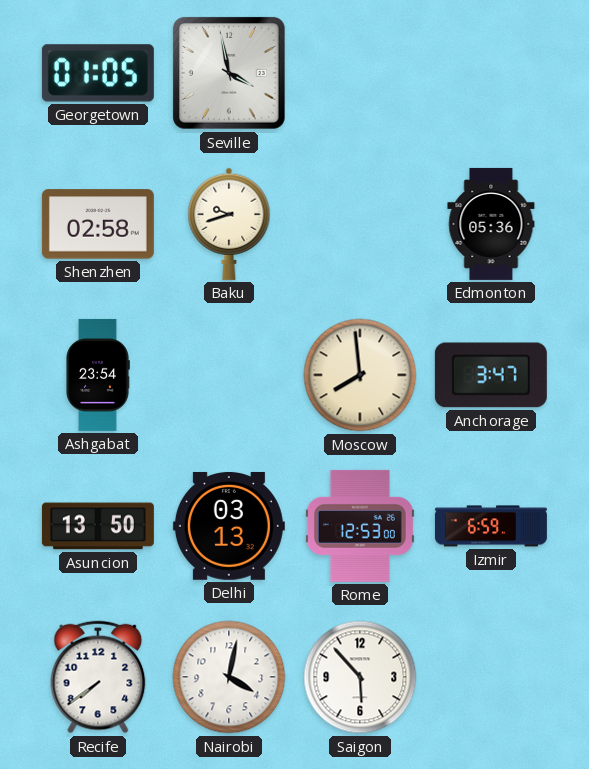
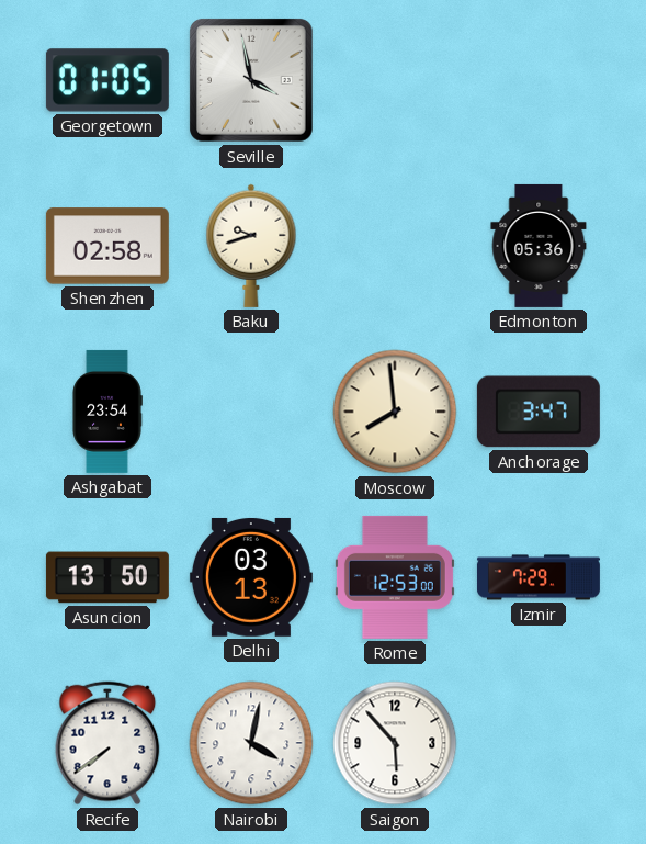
Izmir: 6:59 -> 7:29
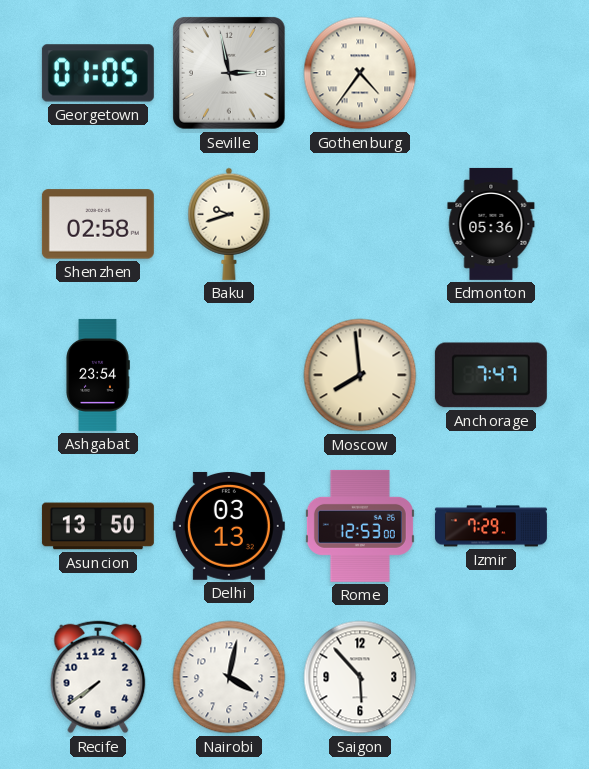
Seville: 3:58 -> 2:58
Gothenburg: none -> 4:36
Anchorage: 3:47 -> 7:47
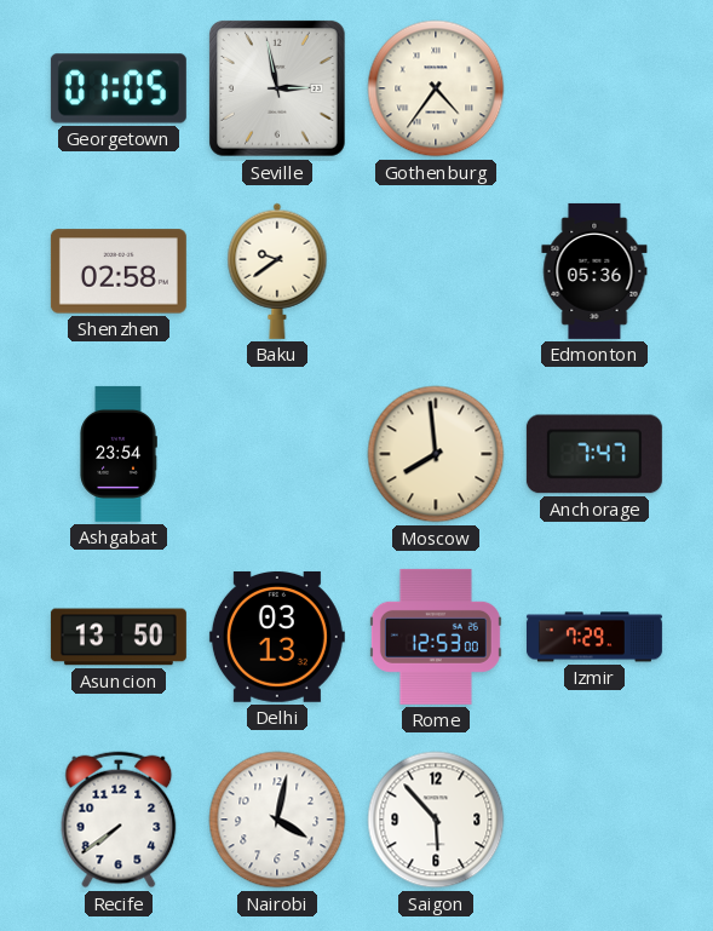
Baku: 9:42 -> 9:39
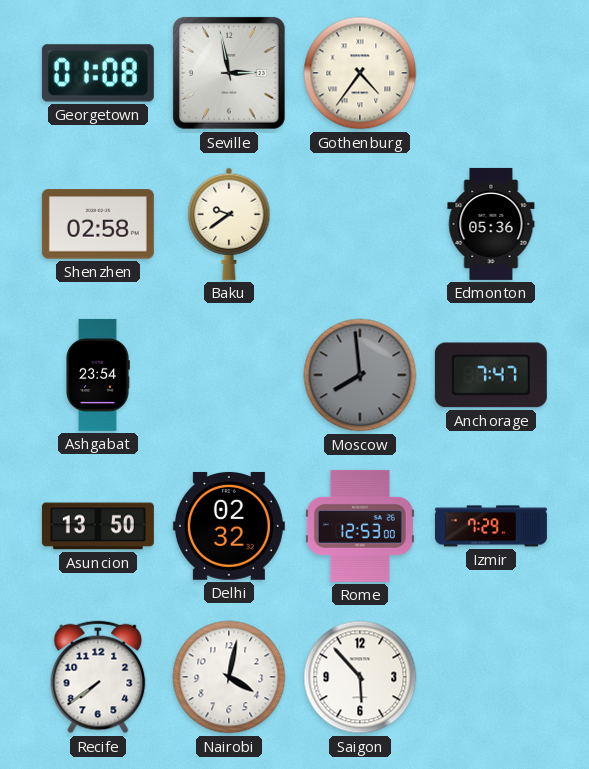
Georgetown: 01:05 -> 01:08
Moscow dial: cream -> grey
Delhi: 03:13 -> 02:32
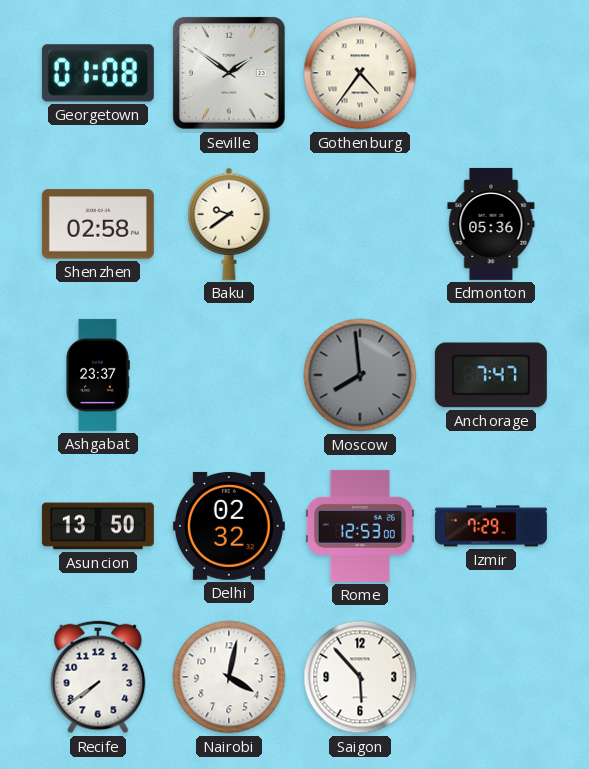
Seville: 2:58 -> 1:51
Ashgabat: 23:54 -> 23:37
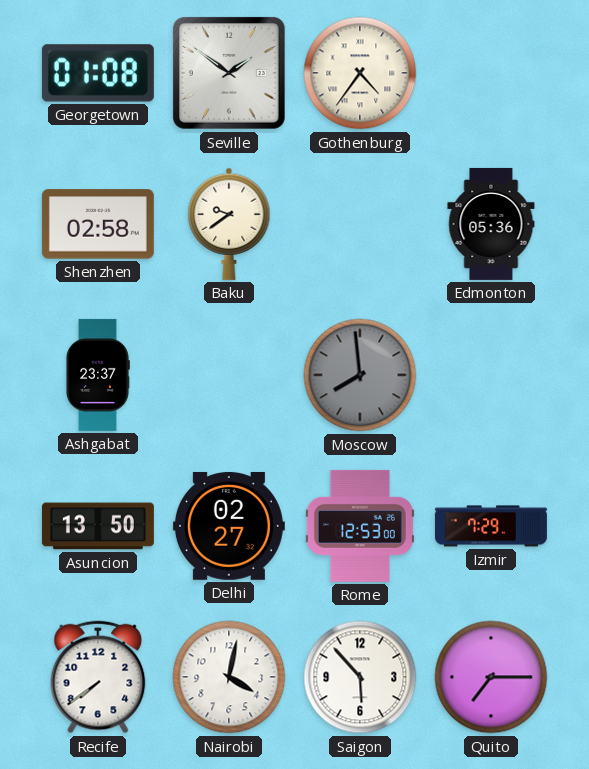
Anchorage: 7:47 -> none
Delhi: 02:32 -> 02:27
Quito: none -> 7:15
